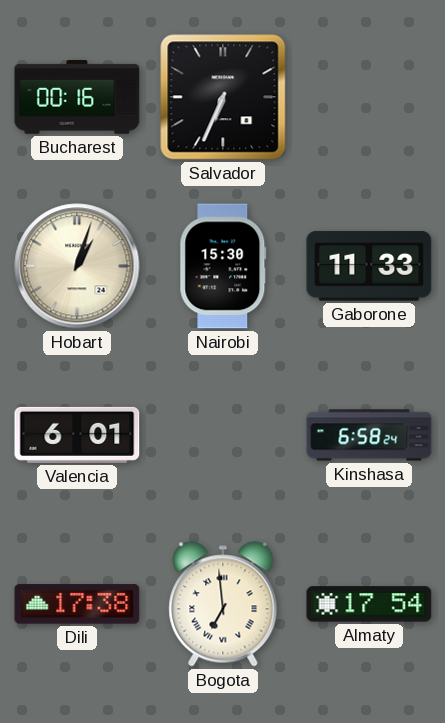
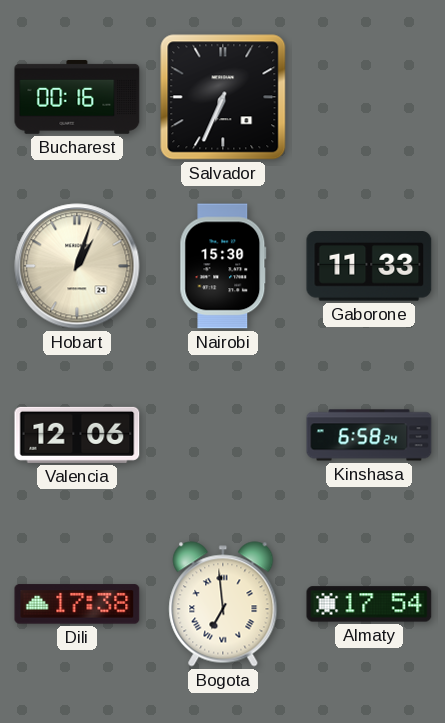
Valencia: 6:01 -> 12:06
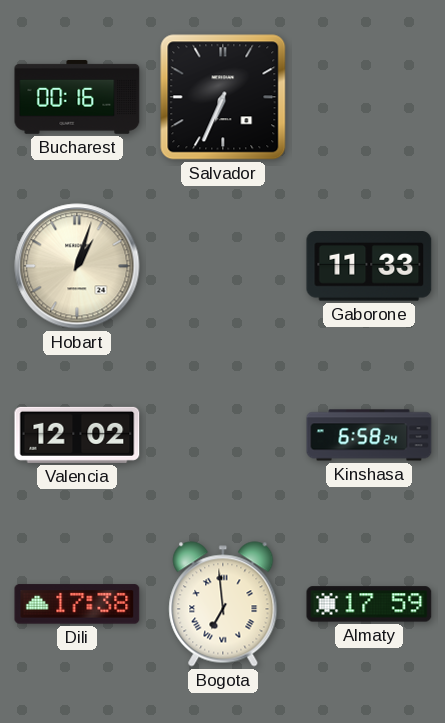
Nairobi: 15:30 -> none
Valencia: 12:06 -> 12:02
Almaty: 17:54 -> 17:59
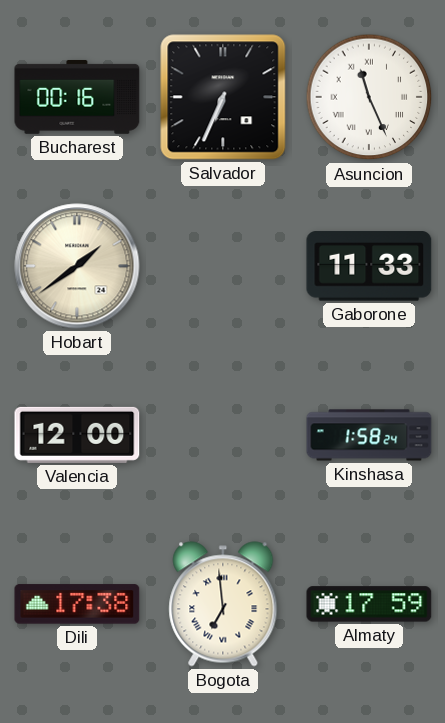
Asuncion: none -> 11:26
Hobart: 1:03 -> 1:39
Valencia: 12:02 -> 12:00
Kinshasa: 6:58 -> 1:58
